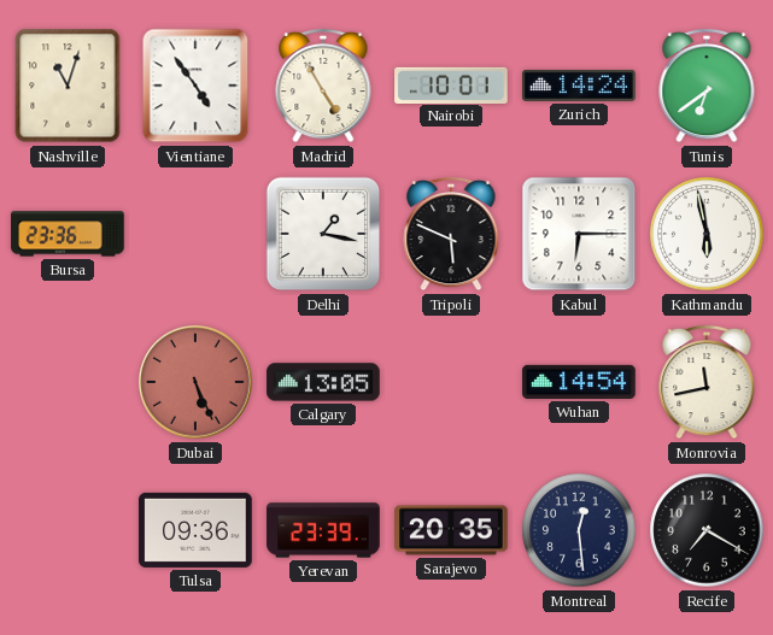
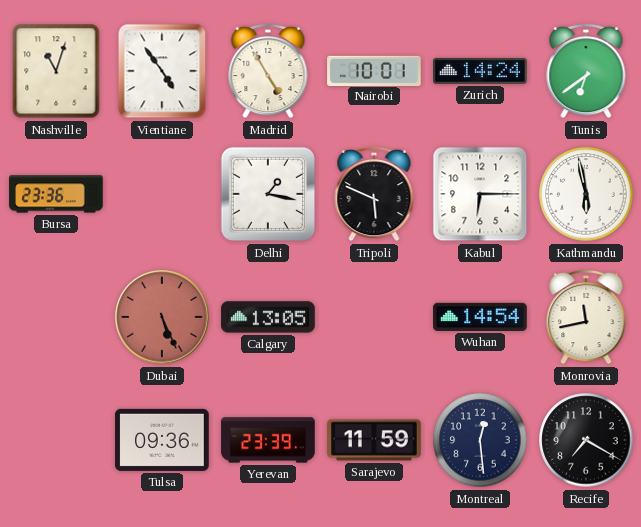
Sarajevo: 20:35 -> 11:59
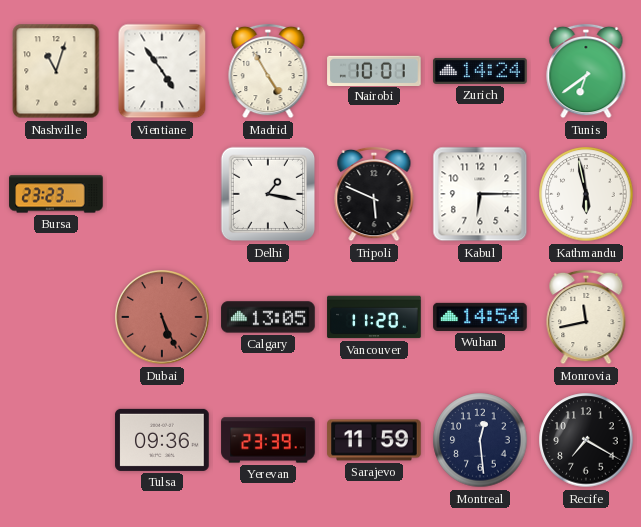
Bursa: 23:36 -> 23:23
Vancouver: none -> 11:20
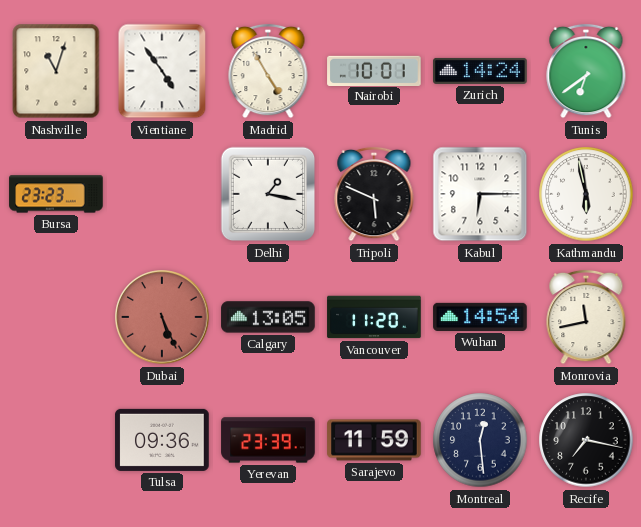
Recife: 7:20 -> 7:17
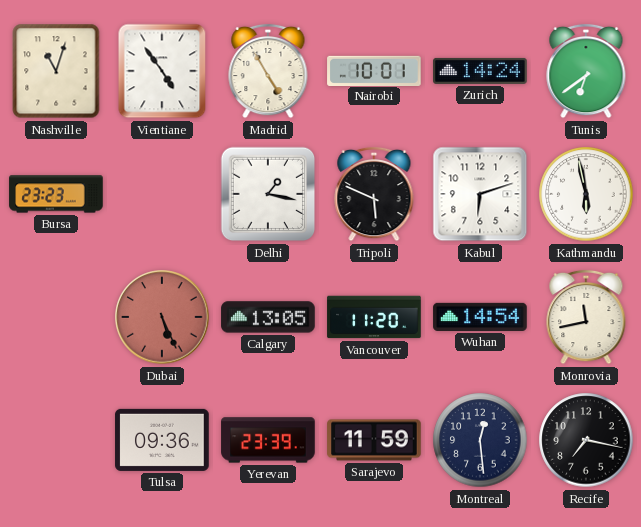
Kabul: 6:15 -> 6:12
